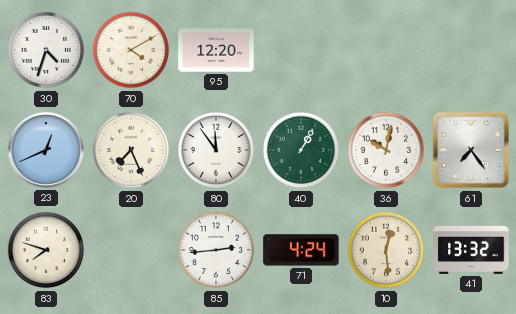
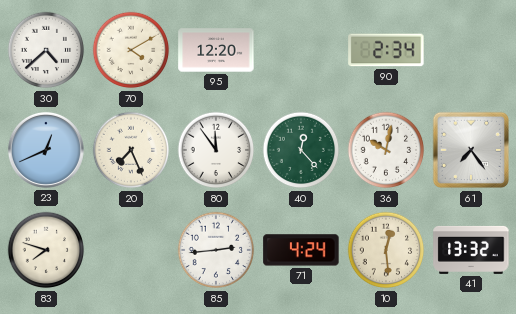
30: 4:33 -> 4:38
90: none -> 2:34
40: 1:05 -> 12:23
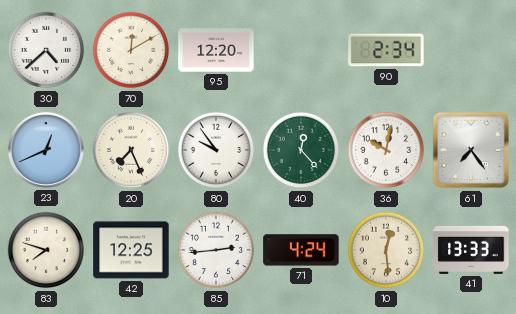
70: 4:10 -> 12:10
80: 11:54 -> 9:54
42: none -> 12:25
41: 13:32 -> 13:33
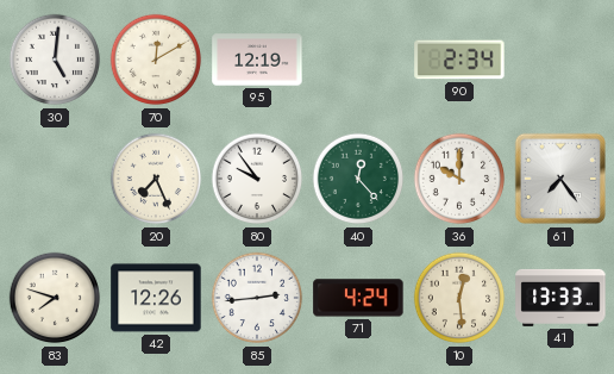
30: 4:38 -> 5:01
95: 12:20 -> 12:19
23: 12:41 -> none
36: 10:02 -> 10:00
42: 12:25 -> 12:26
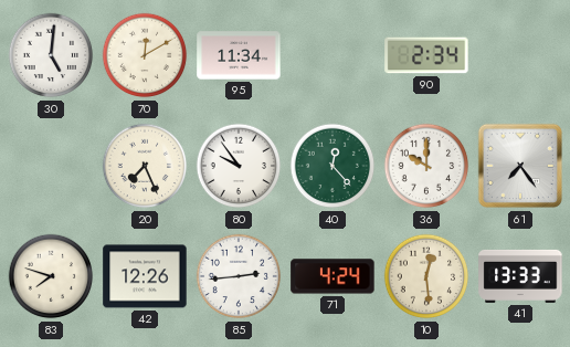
95: 12:19 -> 11:34
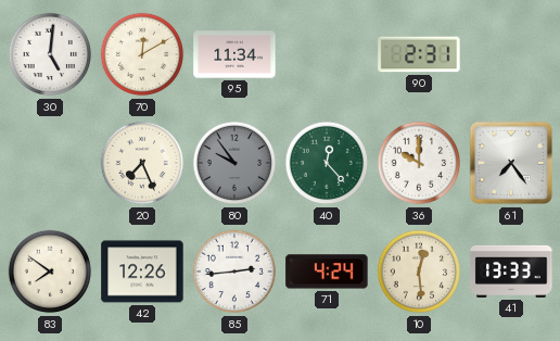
90: 2:34 -> 2:31
80 dial: white -> grey
83: 7:48 -> 7:51
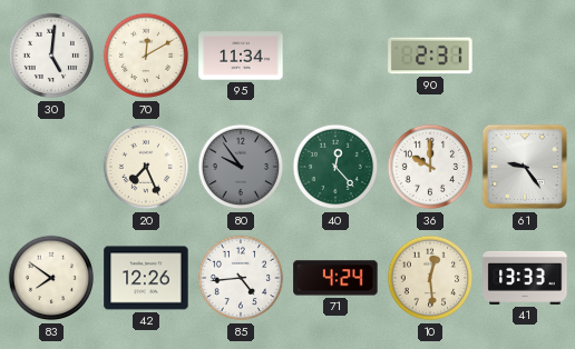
61: 7:24 -> 9:24
85: 2:44 -> 4:44
